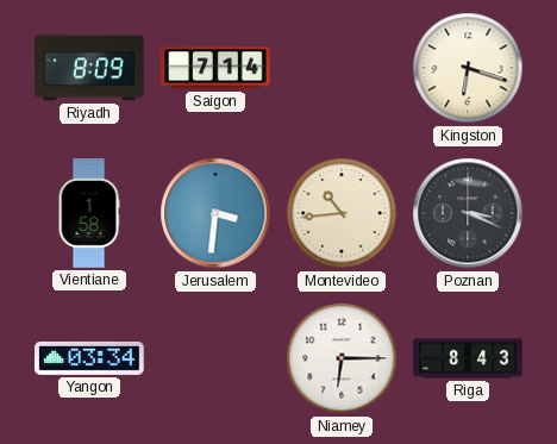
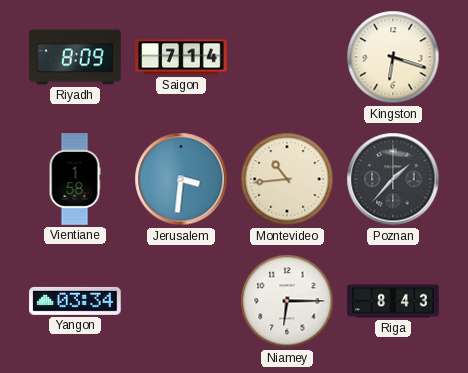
Poznan: 3:19 -> 1:37
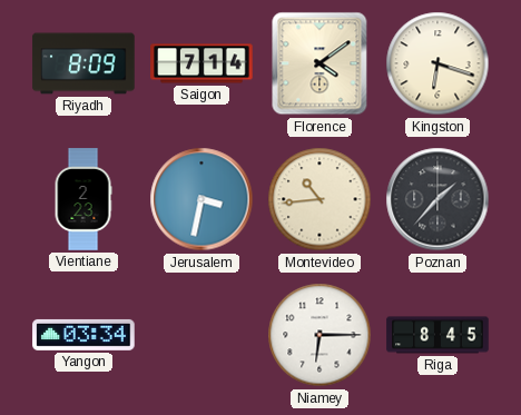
Florence: none -> 4:09
Vientiane: 1:58 -> 2:23
Jerusalem: 3:31 -> 3:32
Riga: 8:43 -> 8:45
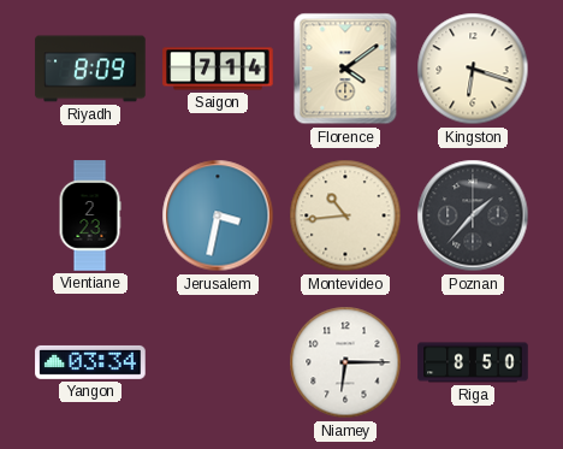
Riga: 8:45 -> 8:50
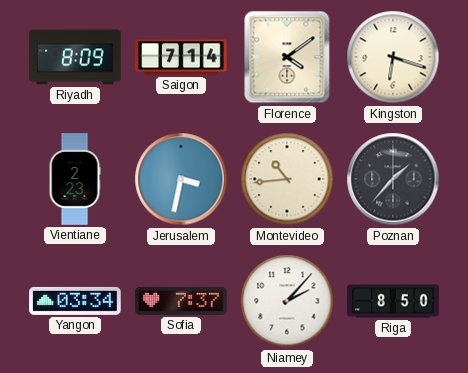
Sofia: none -> 7:37
Niamey: 6:15 -> 2:07
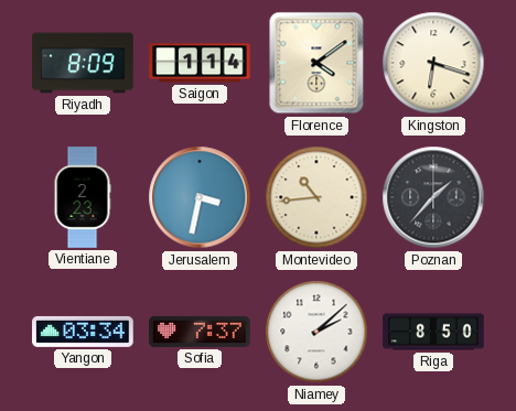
Saigon: 7:14 -> 1:14
Niamey: 2:07 -> 2:08
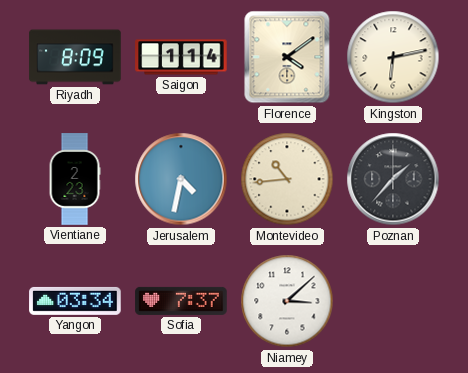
Kingston: 6:18 -> 6:13
Jerusalem: 3:32 -> 4:32
Niamey: 2:08 -> 3:08
Riga: 8:50 -> none
